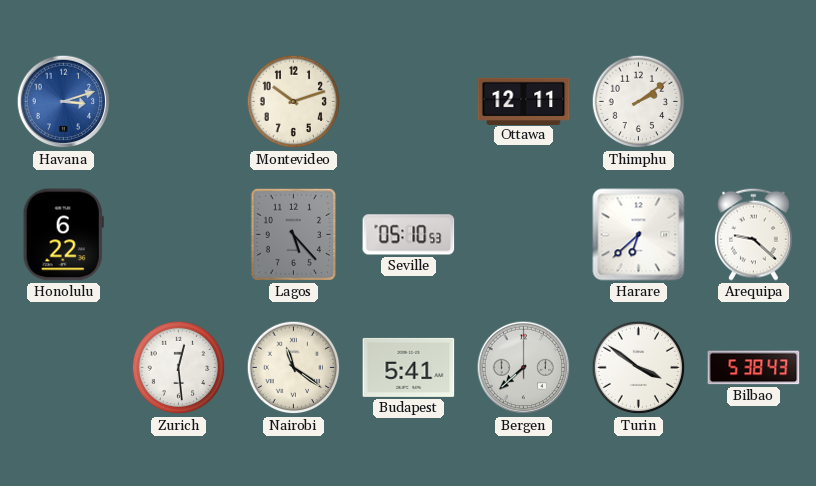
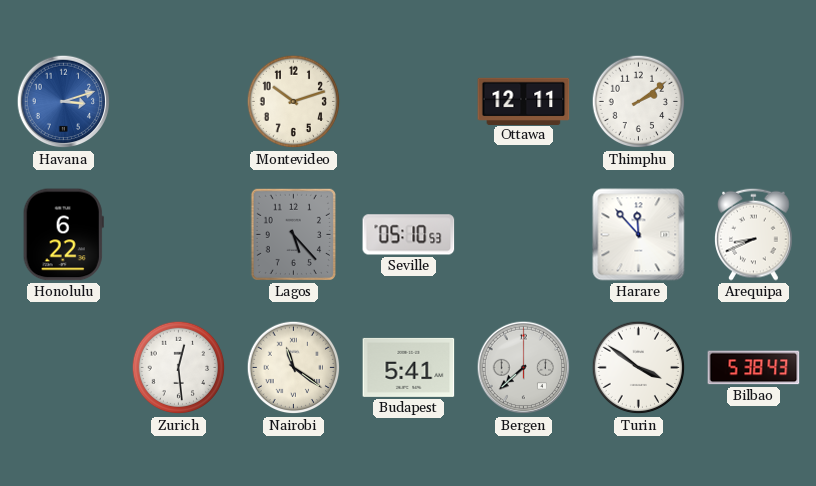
Harare: 6:38 -> 11:53
Arequipa: 9:22 -> 8:41
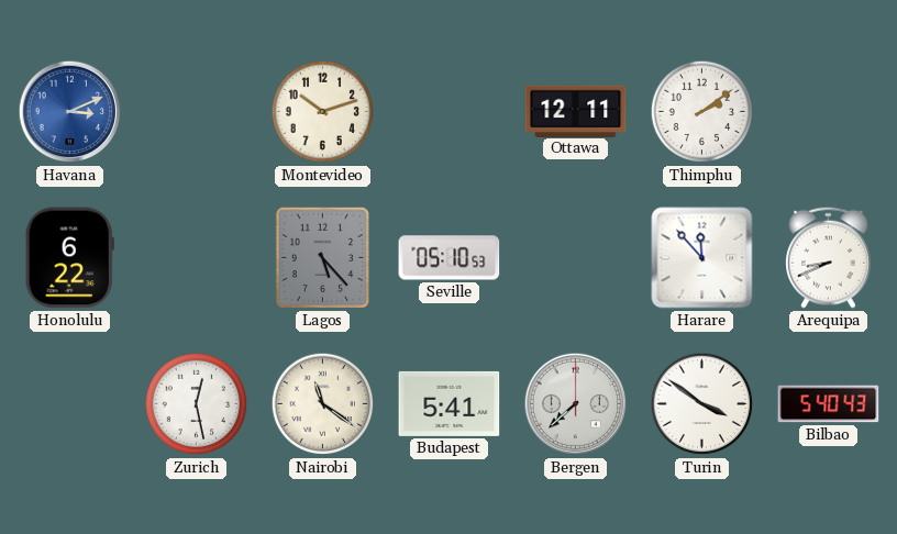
Havana: 3:12 -> 3:11
Zurich: 12:29 -> 12:28
Bilbao: 5:38 -> 5:40
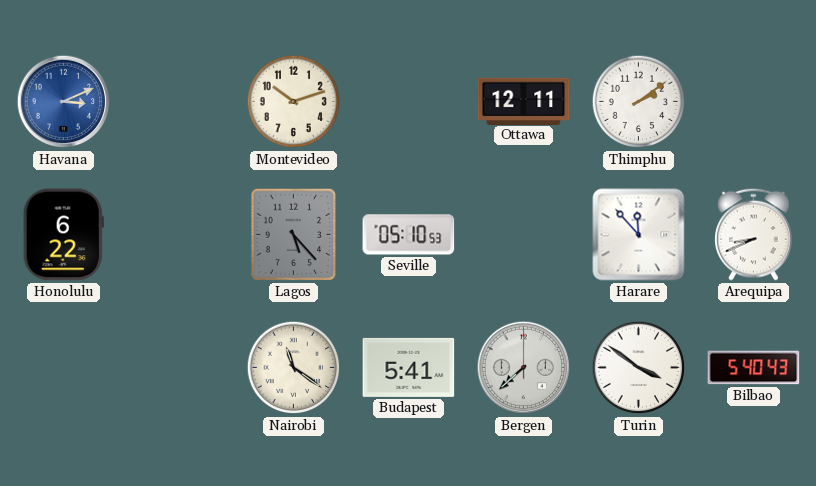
Zurich: 12:28 -> none
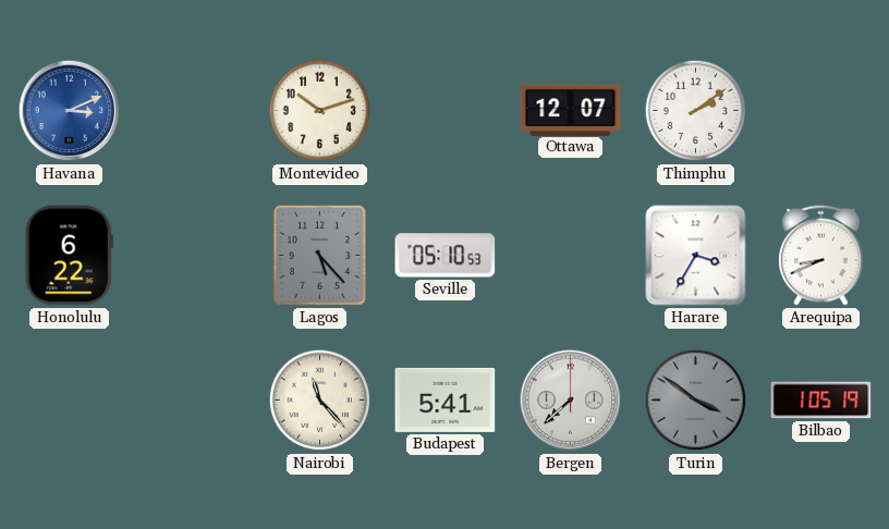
Ottawa: 12:11 -> 12:07
Harare: 11:53 -> 3:35
Nairobi: 11:21 -> 11:23
Turin dial: white -> grey
Bilbao: 5:40 -> 1:05
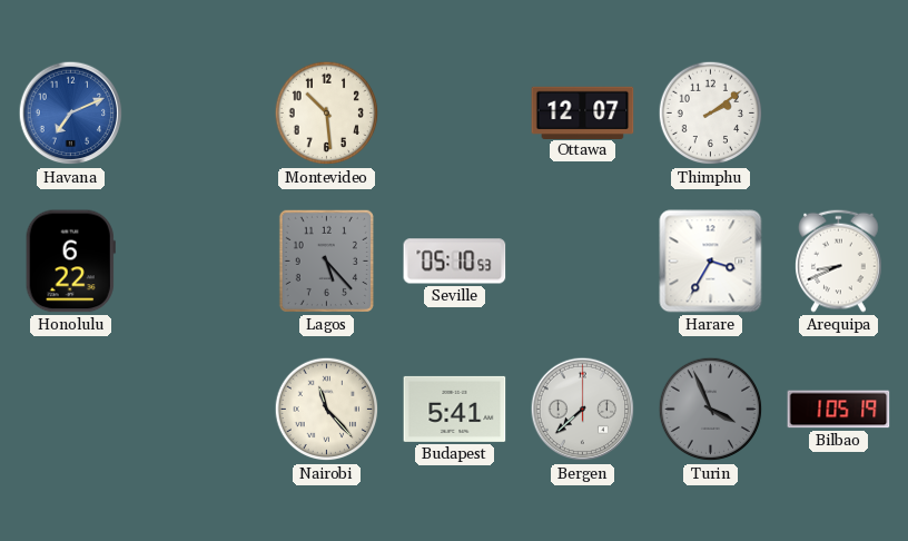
Havana: 3:11 -> 7:11
Montevideo: 10:12 -> 10:29
Turin: 3:51 -> 3:56
